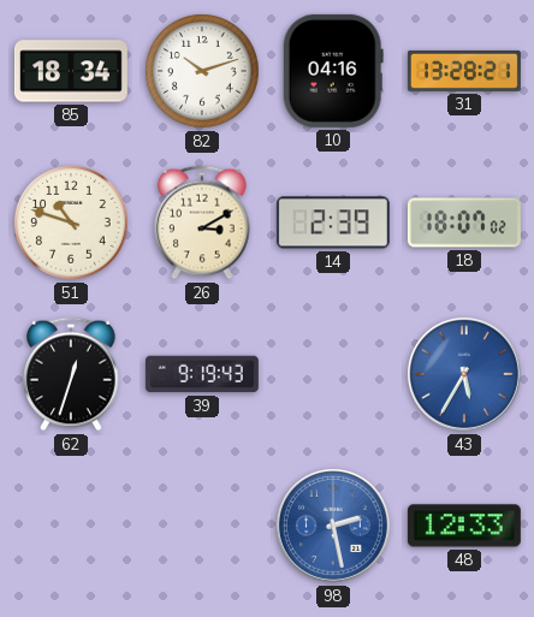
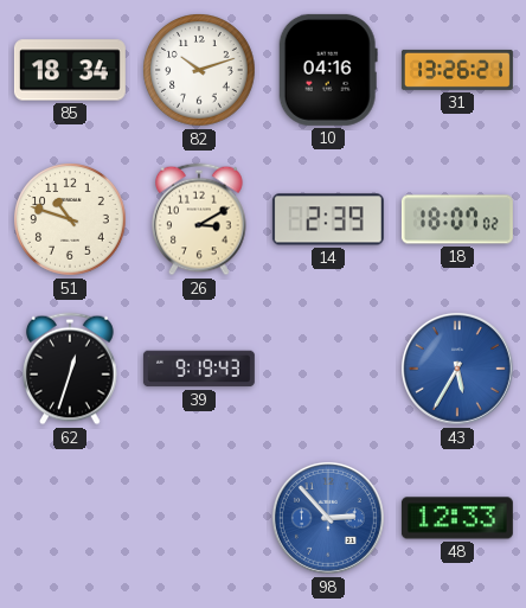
31: 13:28 -> 13:26
98: 2:28 -> 2:53
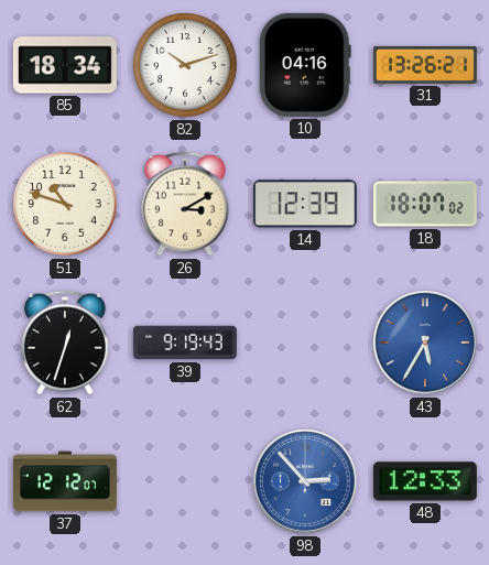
14: 2:39 -> 12:39
37: none -> 12:12
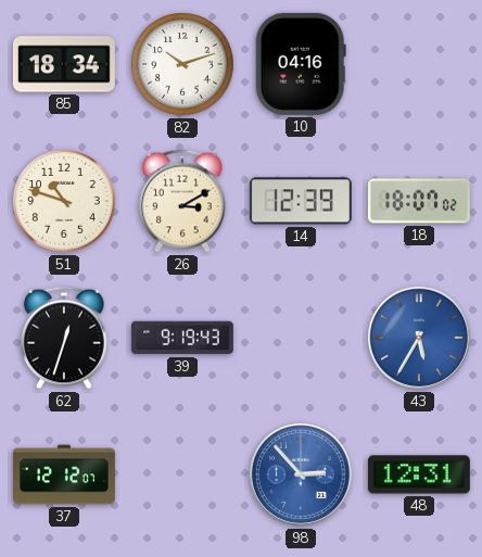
31: 13:26 -> none
48: 12:33 -> 12:31
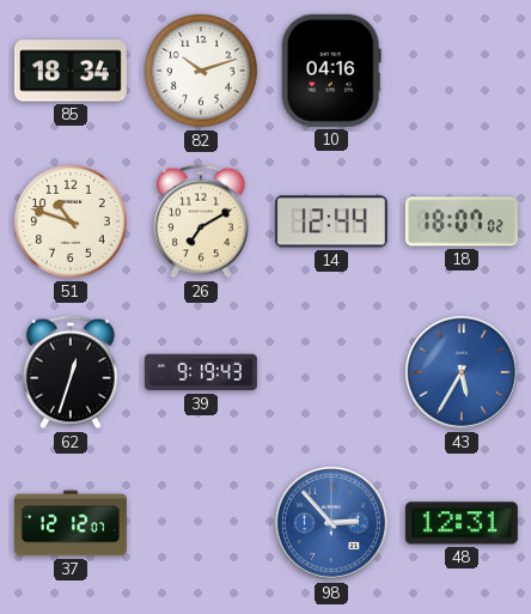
26: 3:10 -> 7:10
14: 12:39 -> 12:44
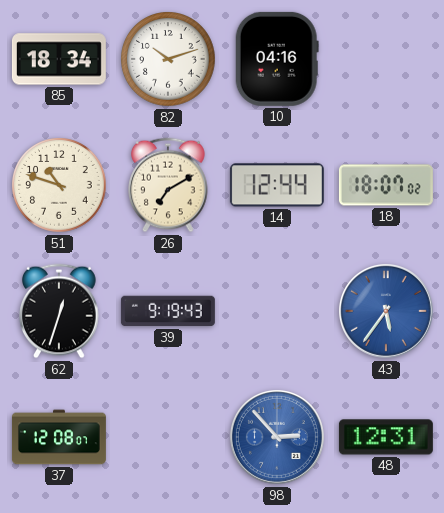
43: 5:35 -> 5:36
37: 12:12 -> 12:08
